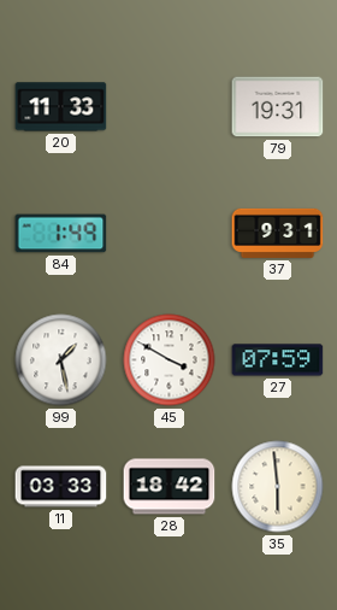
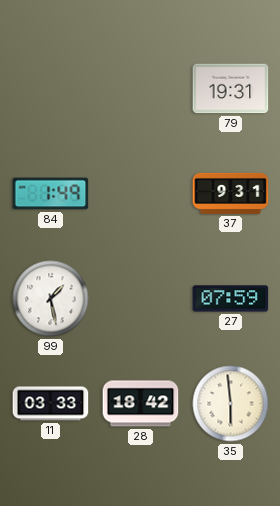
20: 11:33 -> none
45: 3:50 -> none
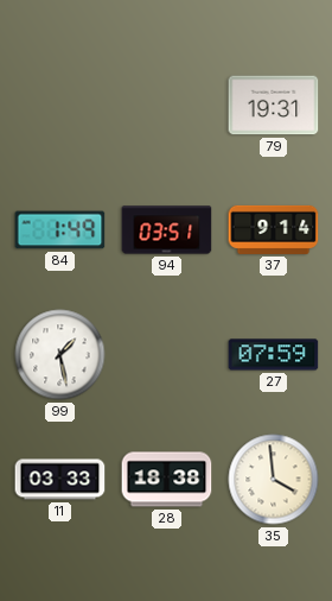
94: none -> 03:51
37: 9:31 -> 9:14
28: 18:42 -> 18:38
35: 5:59 -> 3:59
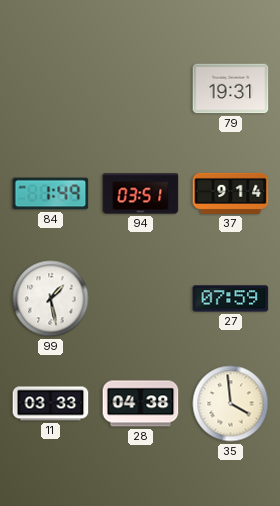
28: 18:38 -> 04:38
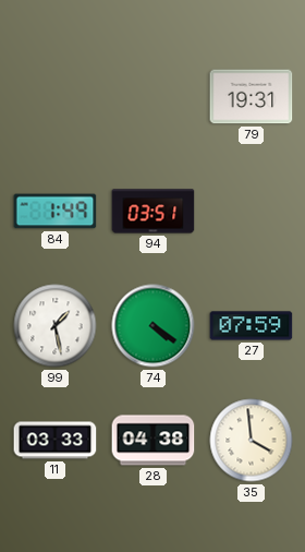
37: 9:14 -> none
74: none -> 4:21
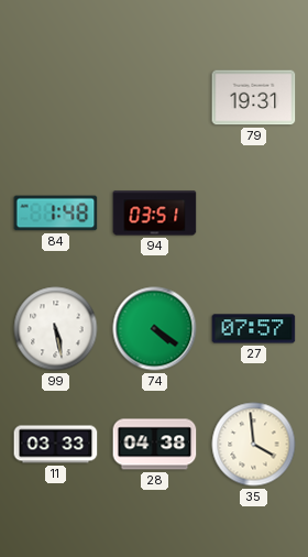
84: 1:49 -> 1:48
99: 1:28 -> 5:28
27: 07:59 -> 07:57
